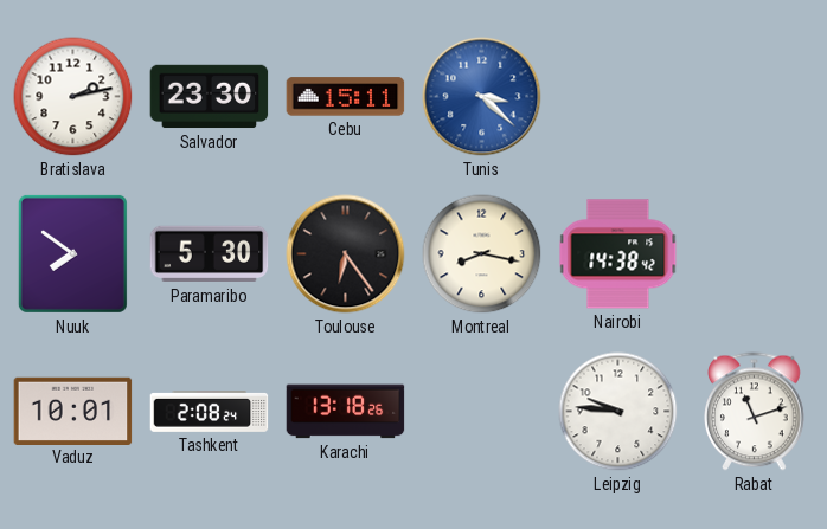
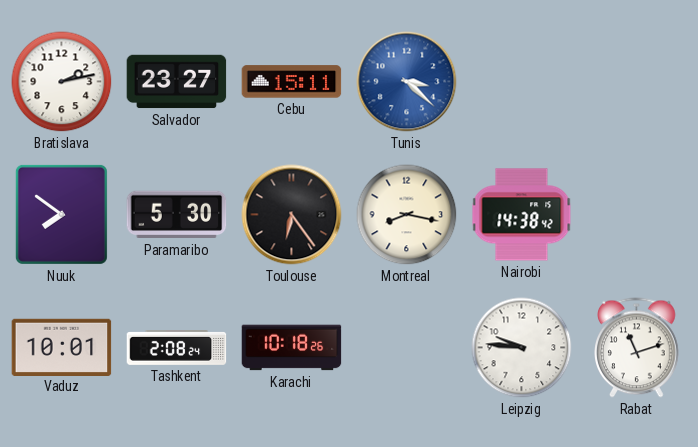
Salvador: 23:30 -> 23:27
Karachi: 13:18 -> 10:18
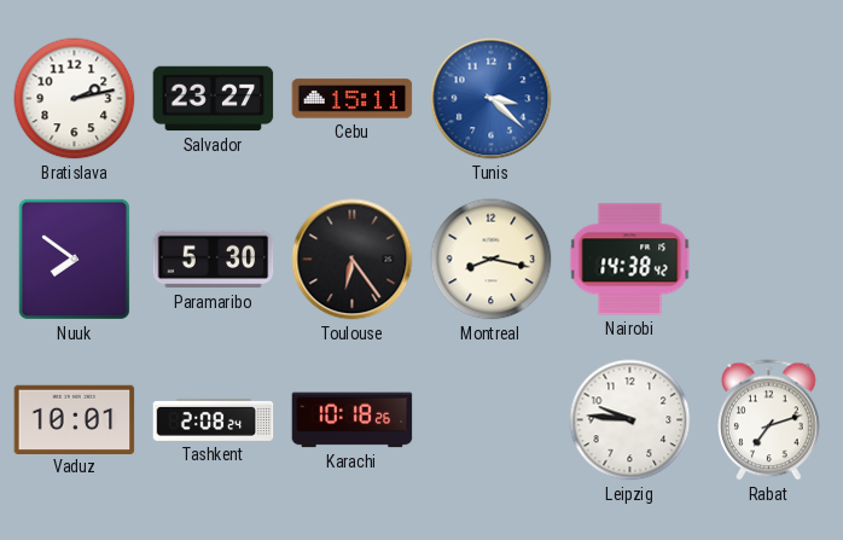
Rabat: 11:12 -> 7:12
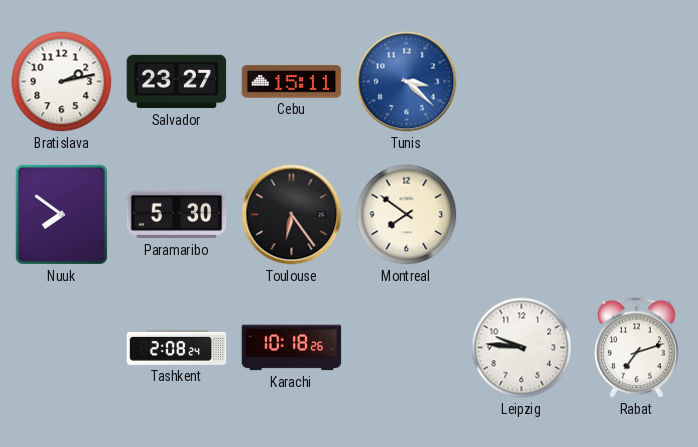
Montreal: 8:17 -> 7:51
Nairobi: 14:38 -> none
Vaduz: 10:01 -> none
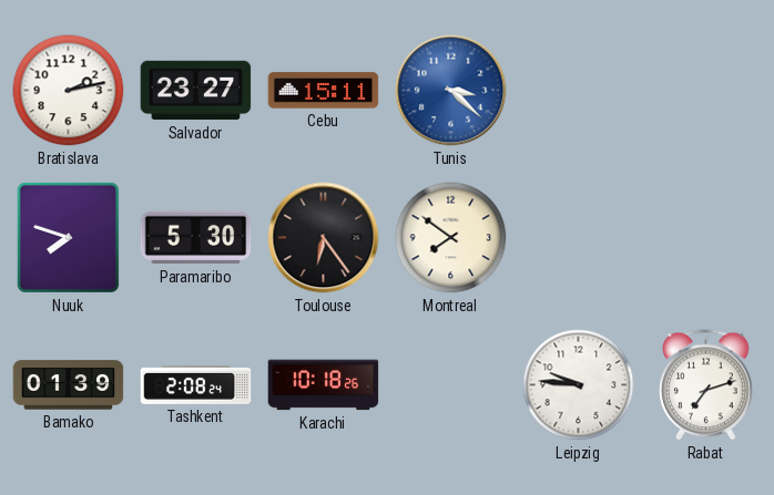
Nuuk: 7:51 -> 7:48
Bamako: none -> 01:39
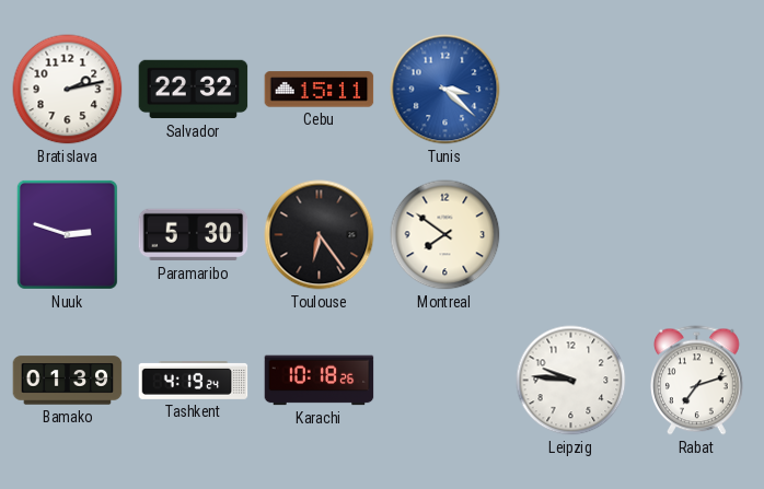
Salvador: 23:27 -> 22:32
Nuuk: 7:48 -> 2:48
Tashkent: 2:08 -> 4:19
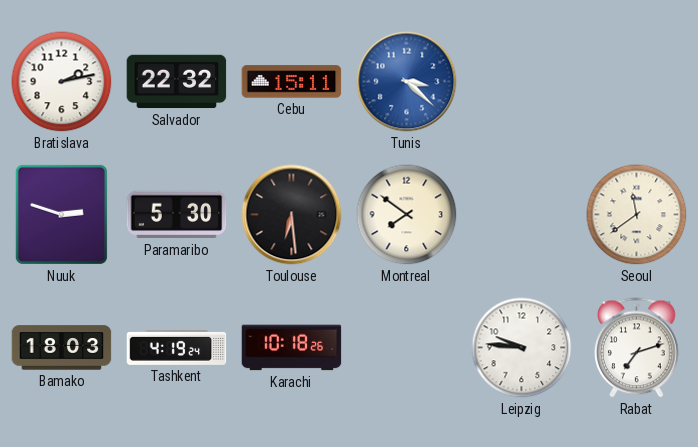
Toulouse: 6:24 -> 6:29
Seoul: none -> 11:39
Bamako: 01:39 -> 18:03
